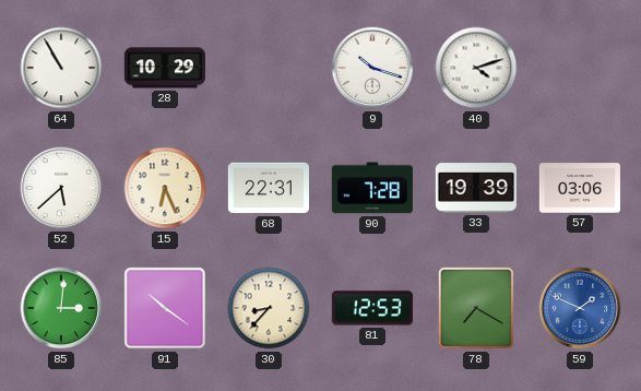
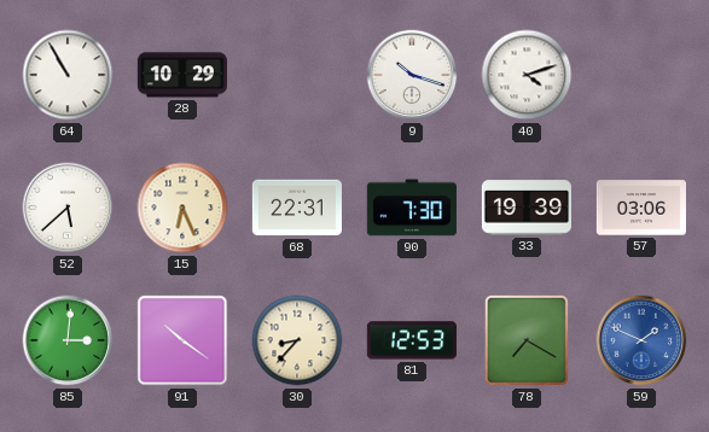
90: 7:28 -> 7:30
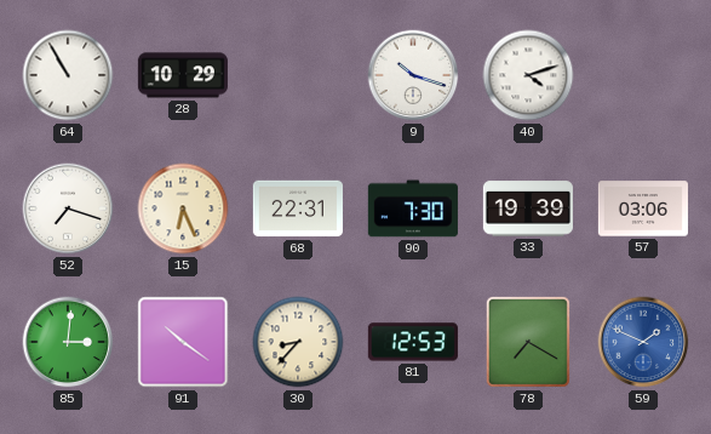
52: 5:38 -> 7:18
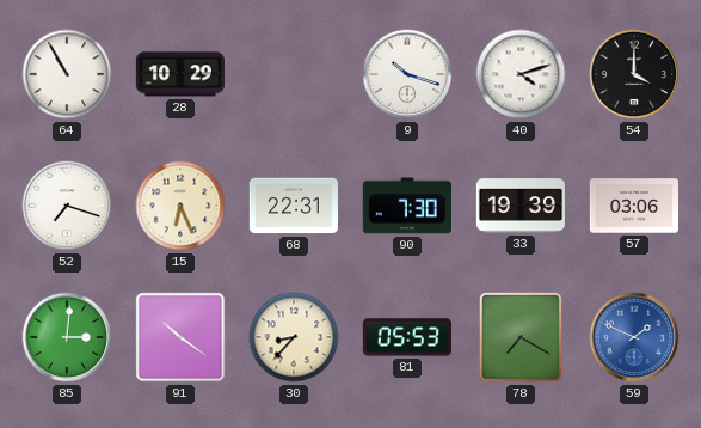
54: none -> 4:00
81: 12:53 -> 05:53
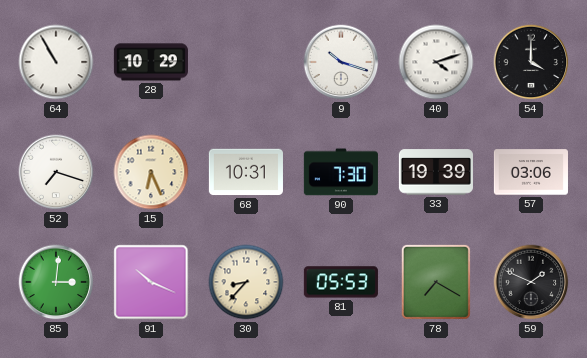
68: 22:31 -> 10:31
91: 10:21 -> 10:19
59 dial: blue -> black
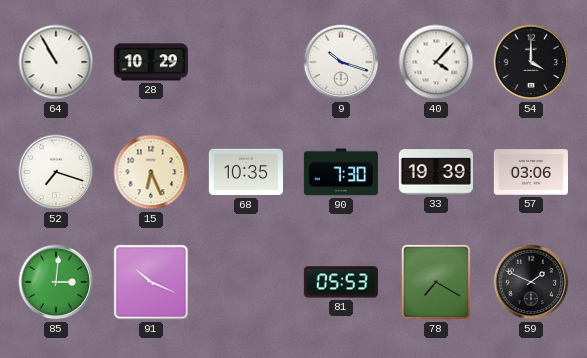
40: 4:12 -> 4:07
68: 10:31 -> 10:35
30: 8:37 -> none
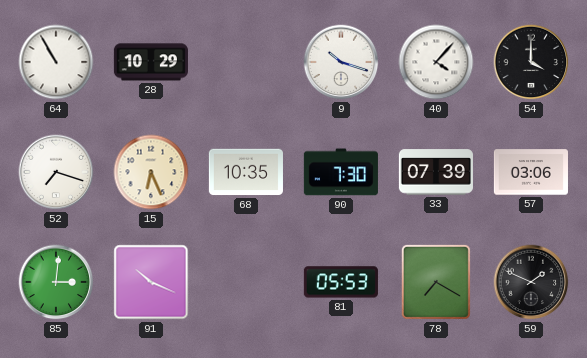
33: 19:39 -> 07:39
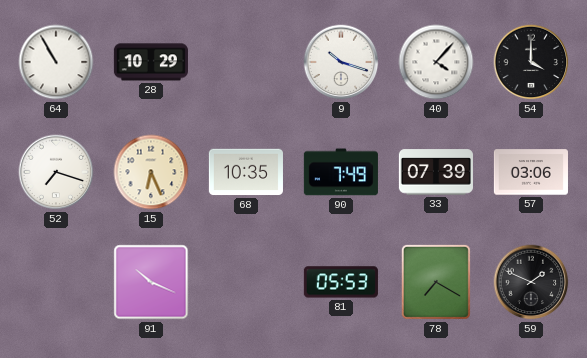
90: 7:30 -> 7:49
85: 3:01 -> none
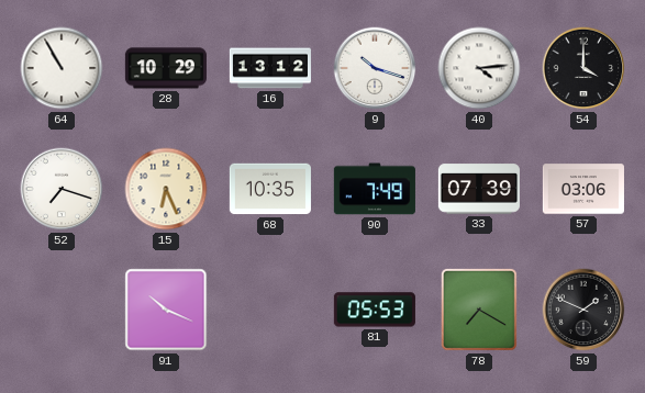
16: none -> 13:12
40: 4:07 -> 4:14
